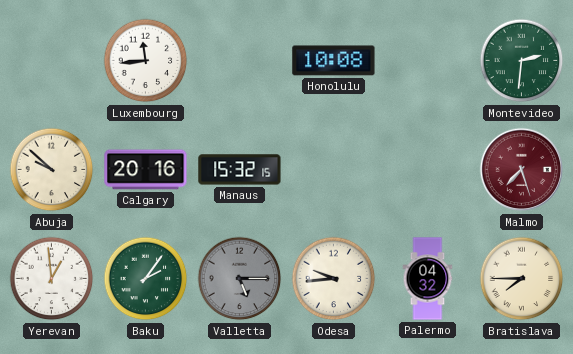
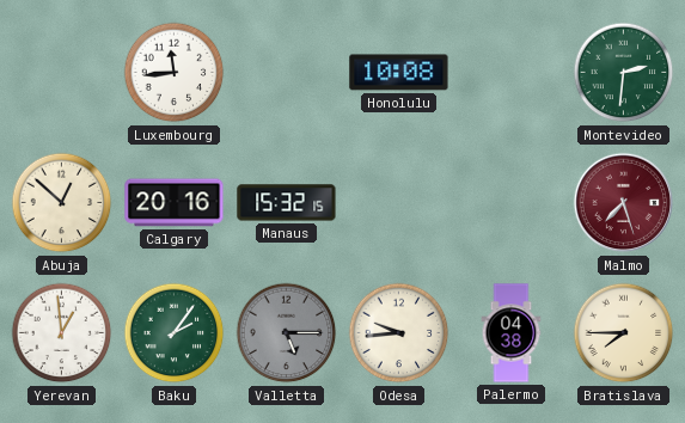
Abuja: 9:52 -> 12:52
Palermo: 04:32 -> 04:38
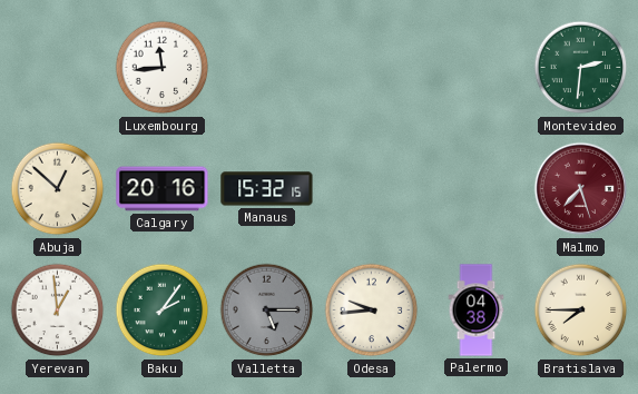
Honolulu: 10:08 -> none
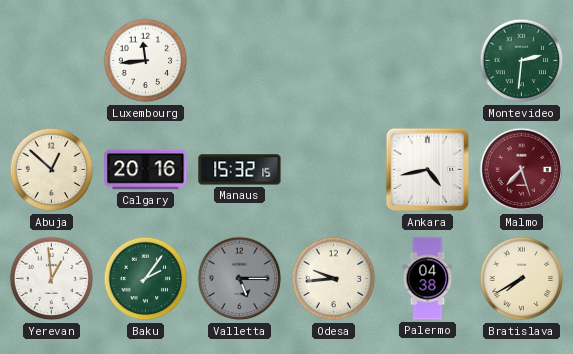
Ankara: none -> 4:43
Bratislava: 7:45 -> 7:40
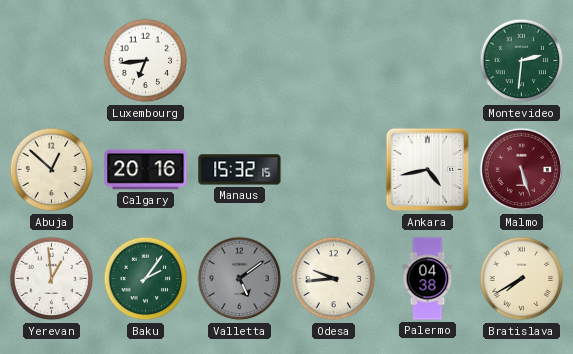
Luxembourg: 11:44 -> 6:44
Malmo: 7:27 -> 5:27
Valletta: 5:15 -> 5:09
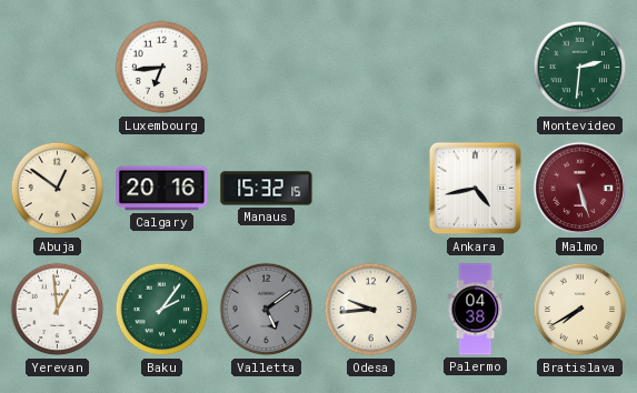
Abuja: 12:52 -> 12:51
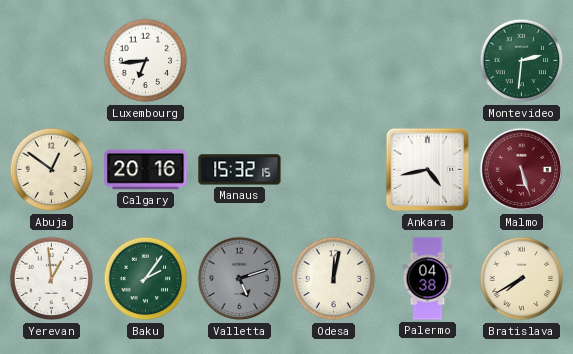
Valletta: 5:09 -> 5:12
Odesa: 9:44 -> 12:02
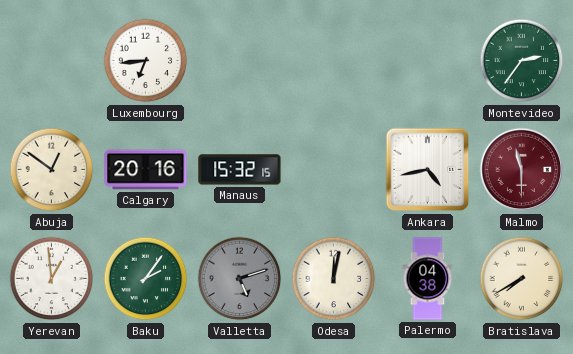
Montevideo: 2:31 -> 2:36
Malmo: 5:27 -> 11:30
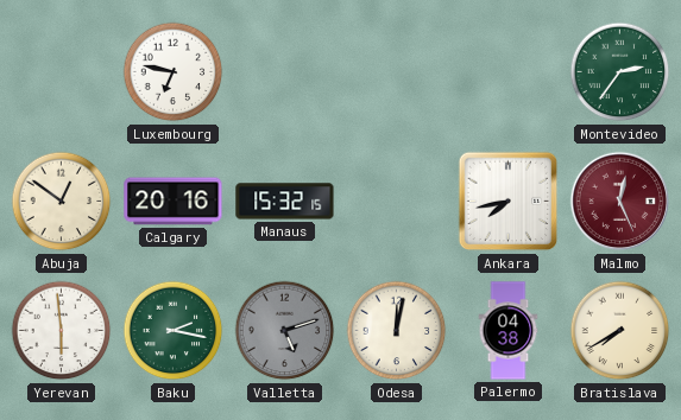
Luxembourg: 6:44 -> 6:47
Ankara: 4:43 -> 7:43
Malmo: 11:30 -> 12:26
Yerevan: 12:59 -> 5:59
Baku: 2:06 -> 2:17
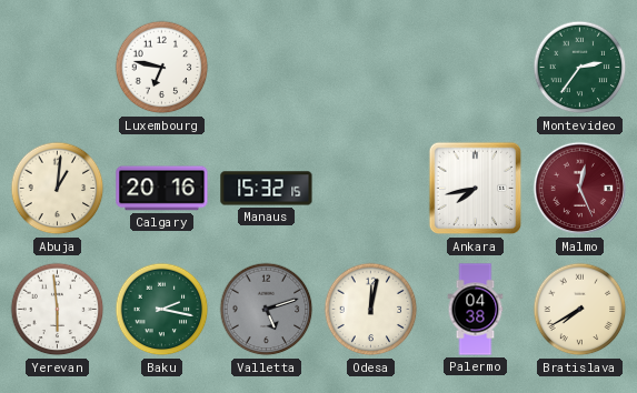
Abuja: 12:51 -> 1:01
